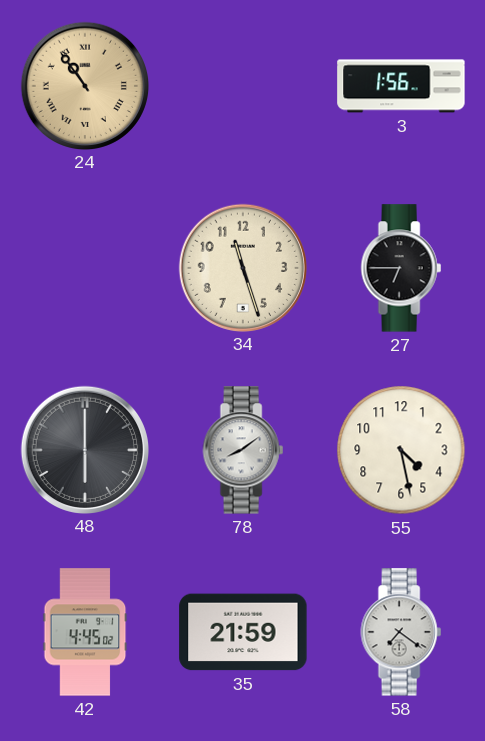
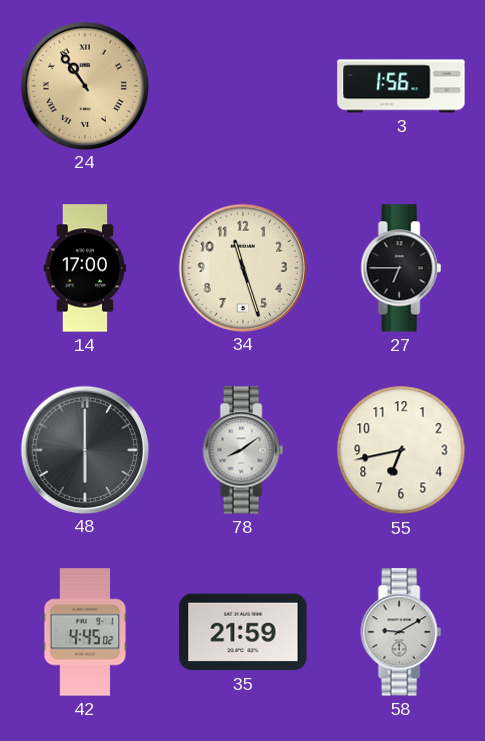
14: none -> 17:00
55: 4:28 -> 6:43
58: 7:21 -> 9:10
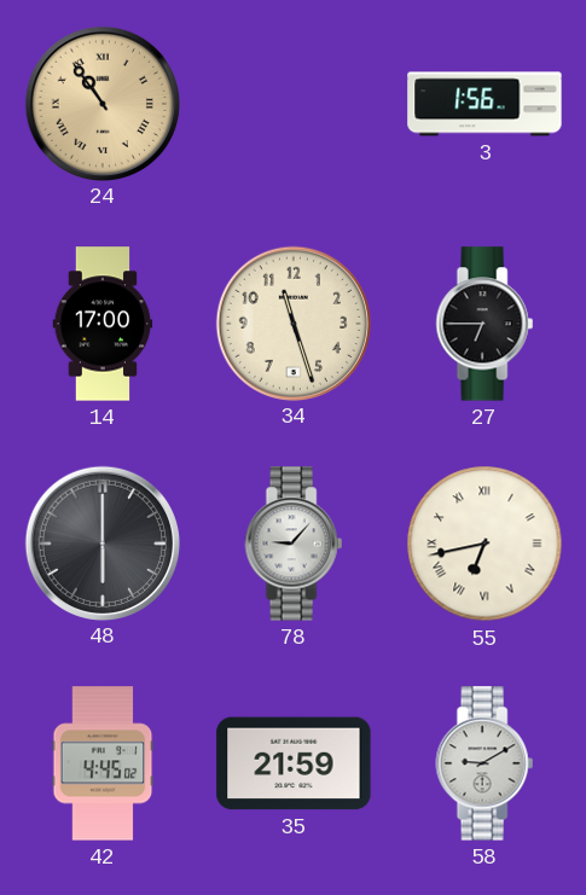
78: 8:09 -> 9:07
55 numerals: Arabic -> Roman
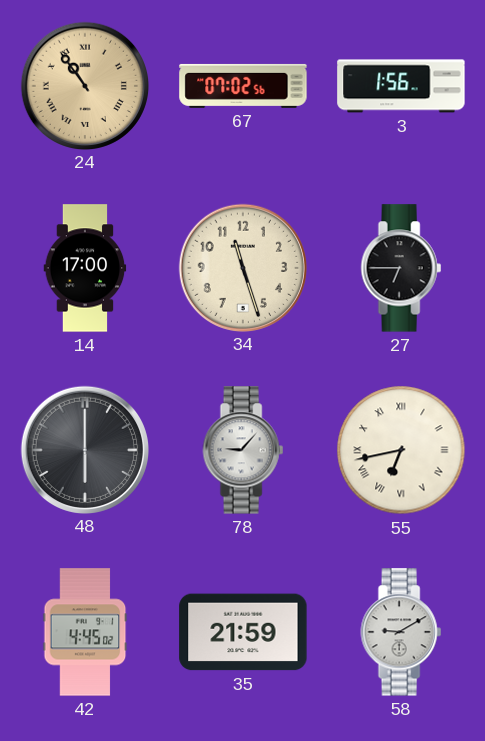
67: none -> 07:02
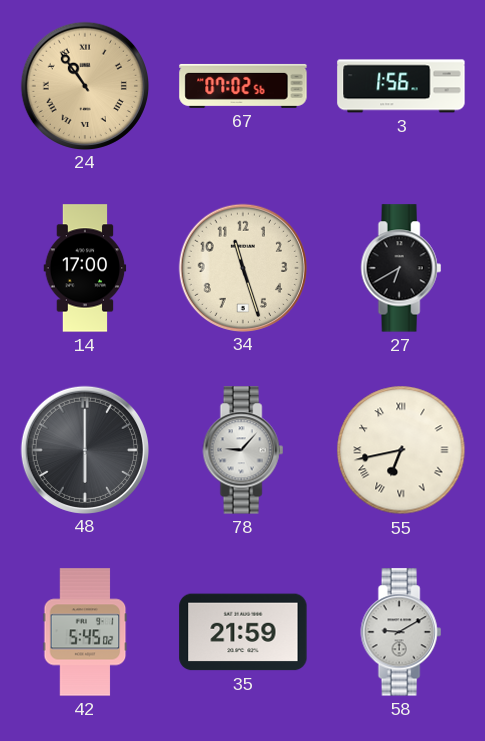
27: 6:45 -> 6:40
42: 4:45 -> 5:45
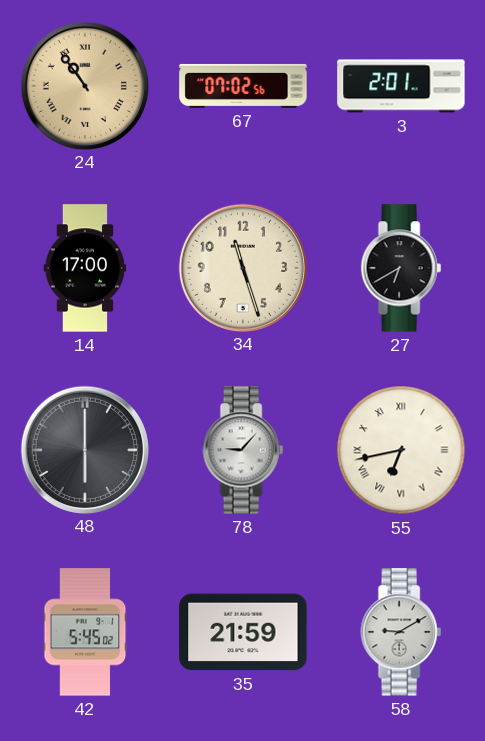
3: 1:56 -> 2:01
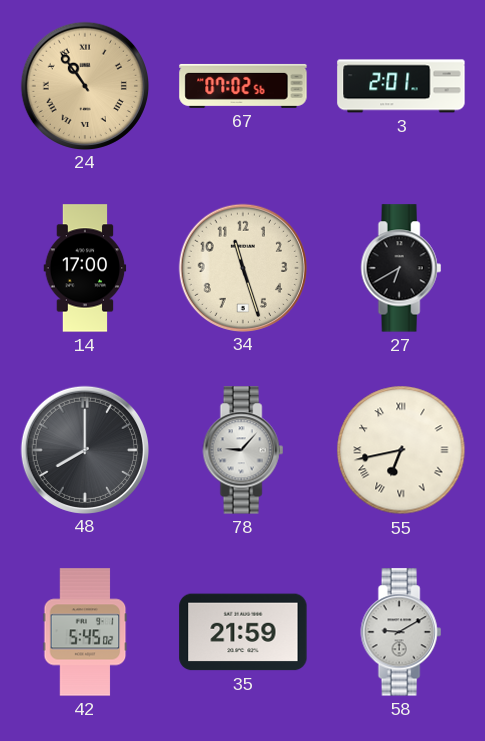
48: 6:00 -> 8:00
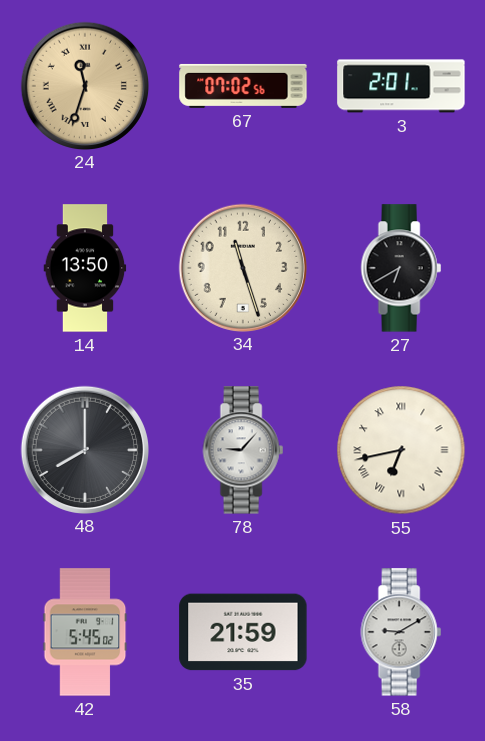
24: 10:54 -> 11:33
14: 17:00 -> 13:50
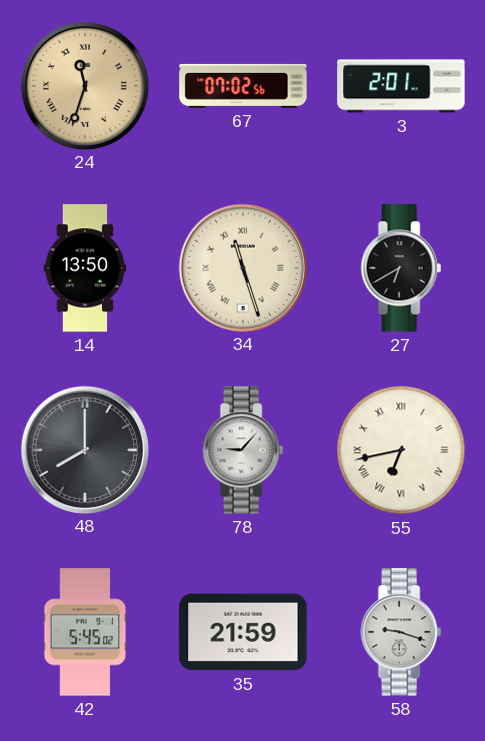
34 numerals: Arabic -> Roman
58: 9:10 -> 9:18
